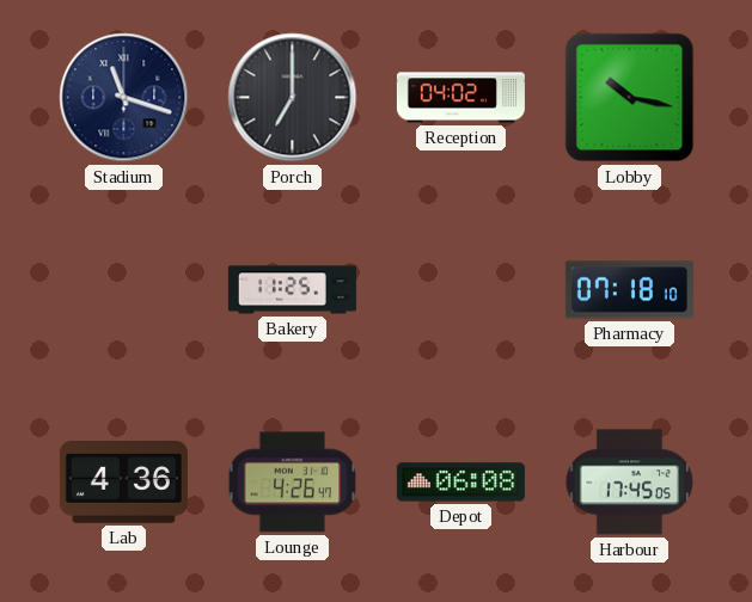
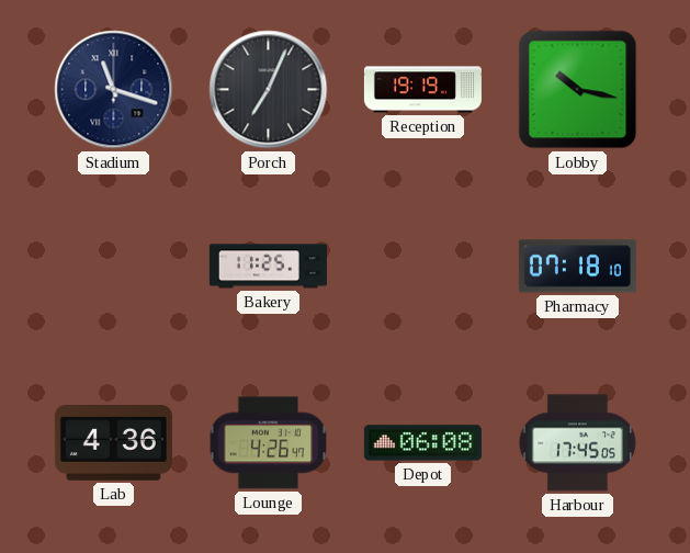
Porch: 7:00 -> 7:04
Reception: 04:02 -> 19:19
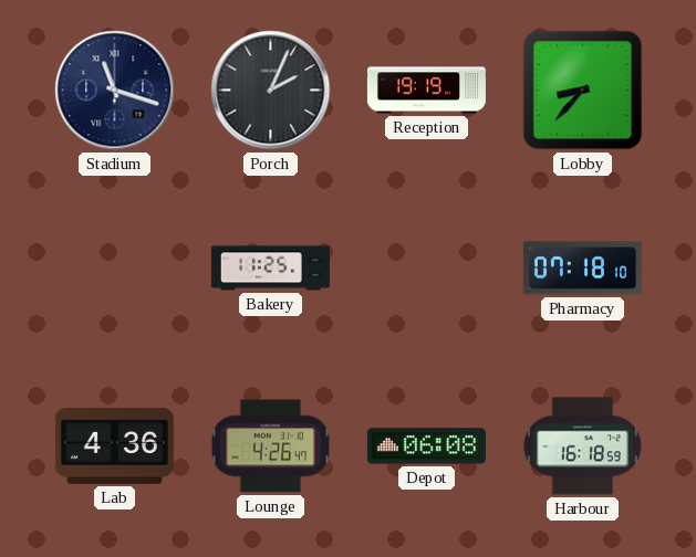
Porch: 7:04 -> 2:04
Lobby: 10:17 -> 8:37
Harbour: 17:45 -> 16:18
